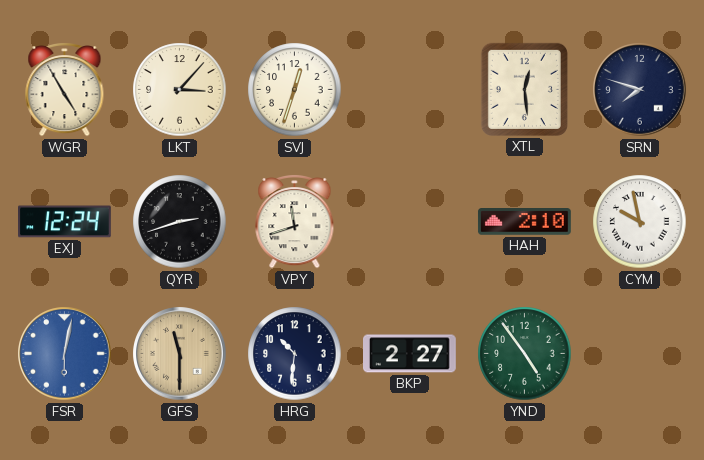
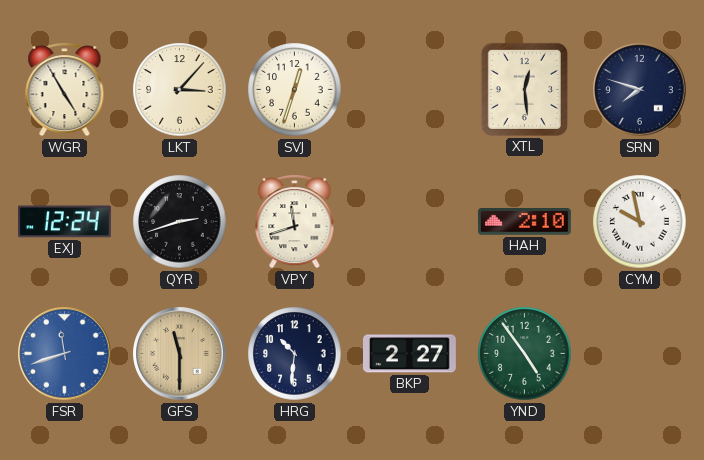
FSR: 6:02 -> 11:42
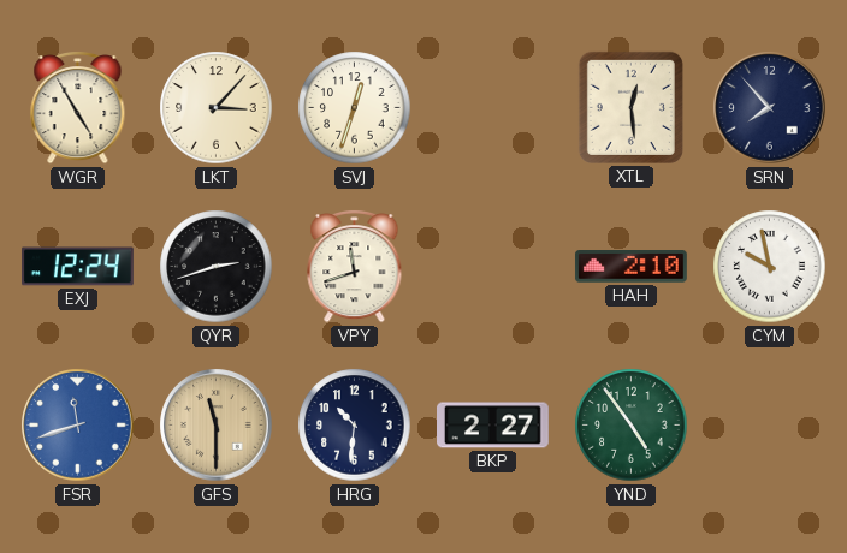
SRN: 7:48 -> 7:53
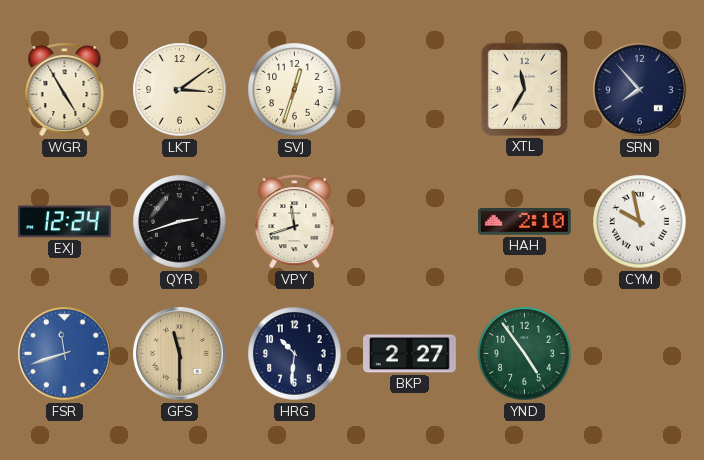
LKT: 3:07 -> 3:09
XTL: 12:29 -> 11:35
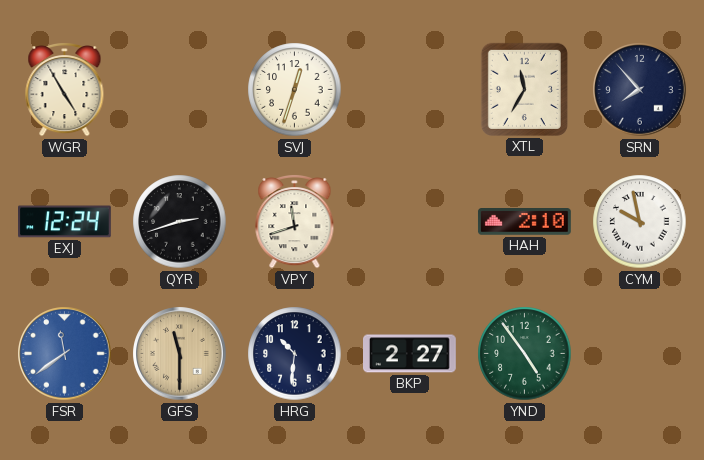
LKT: 3:09 -> none
FSR: 11:42 -> 11:39
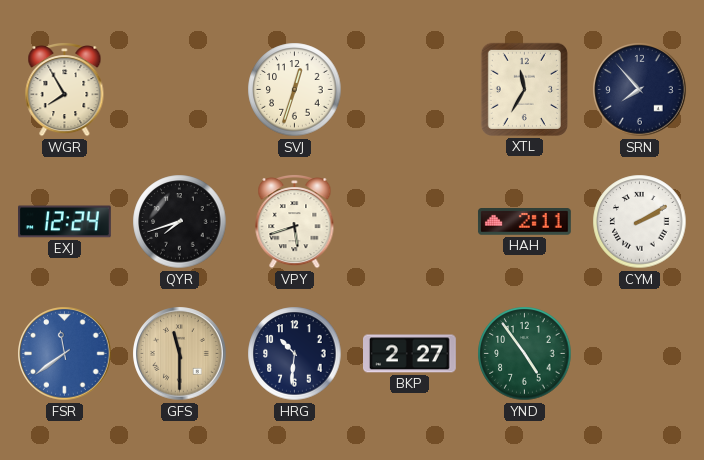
WGR: 4:55 -> 7:55
QYR: 2:42 -> 7:42
VPY: 11:42 -> 5:42
HAH: 2:10 -> 2:11
CYM: 9:58 -> 2:10
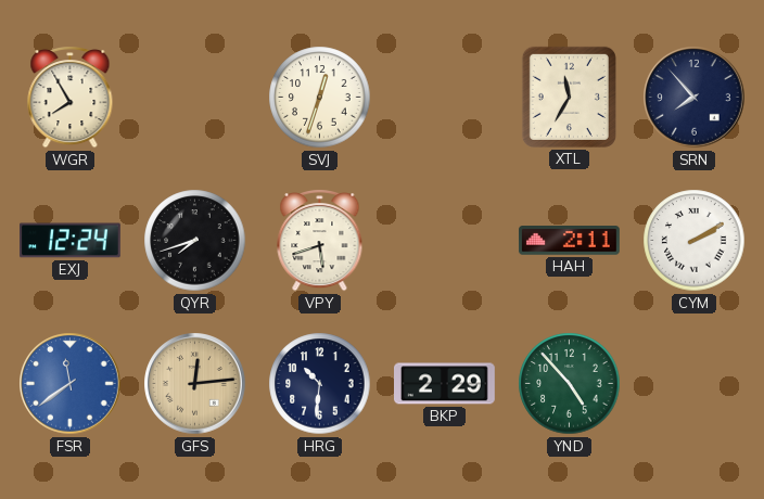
GFS: 11:30 -> 12:14
BKP: 2:27 -> 2:29
YND: 4:54 -> 4:53
